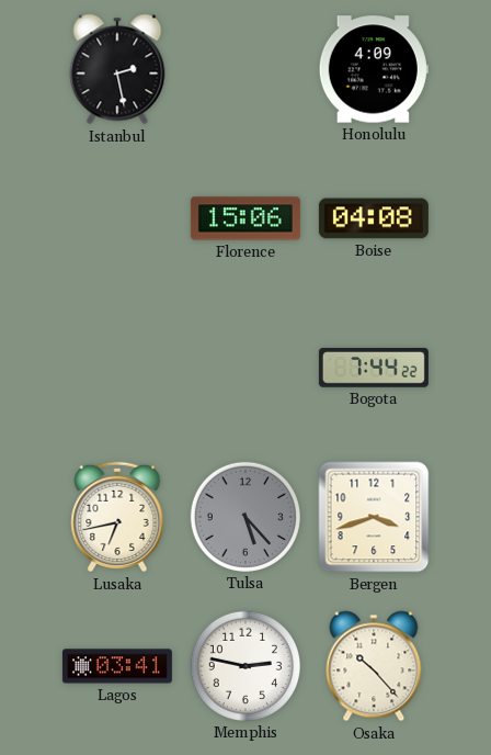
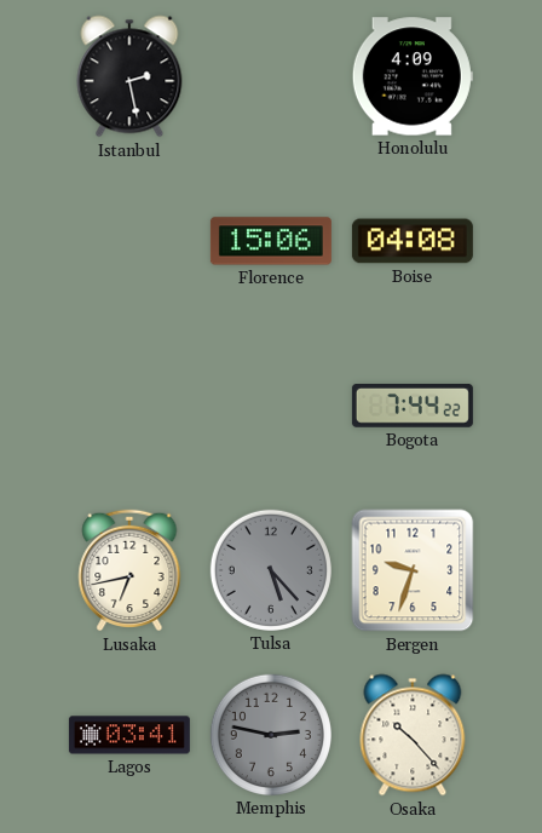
Bergen: 3:42 -> 9:33
Memphis dial: white -> grey
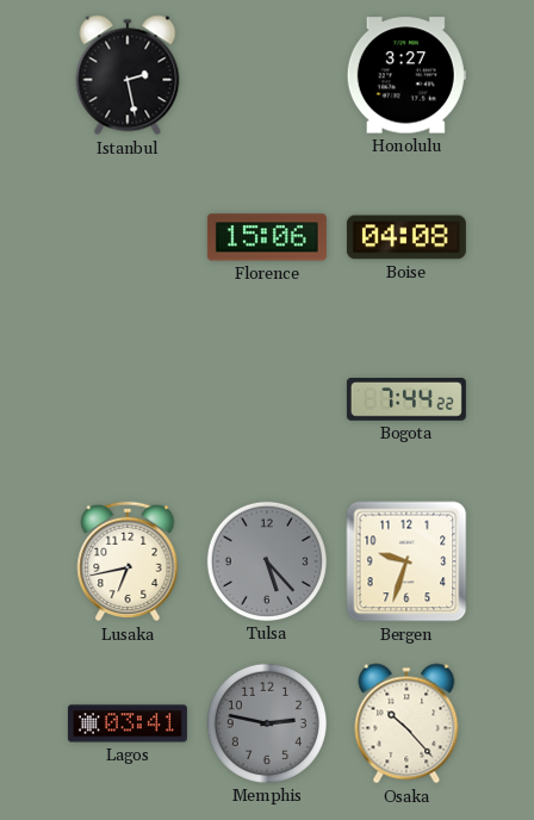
Honolulu: 4:09 -> 3:27
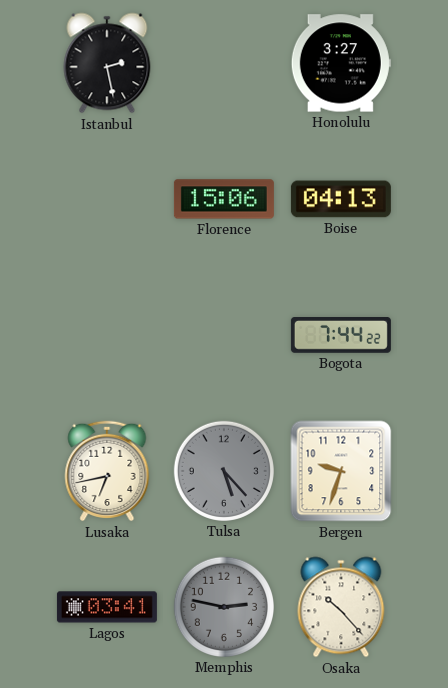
Boise: 04:08 -> 04:13
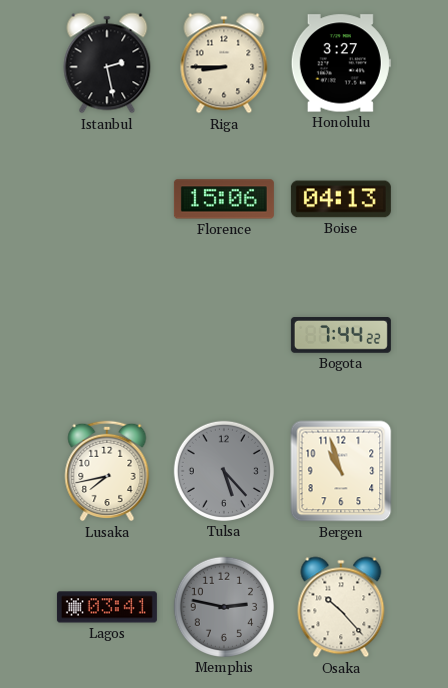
Riga: none -> 8:45
Lusaka: 6:43 -> 7:43
Bergen: 9:33 -> 10:57
